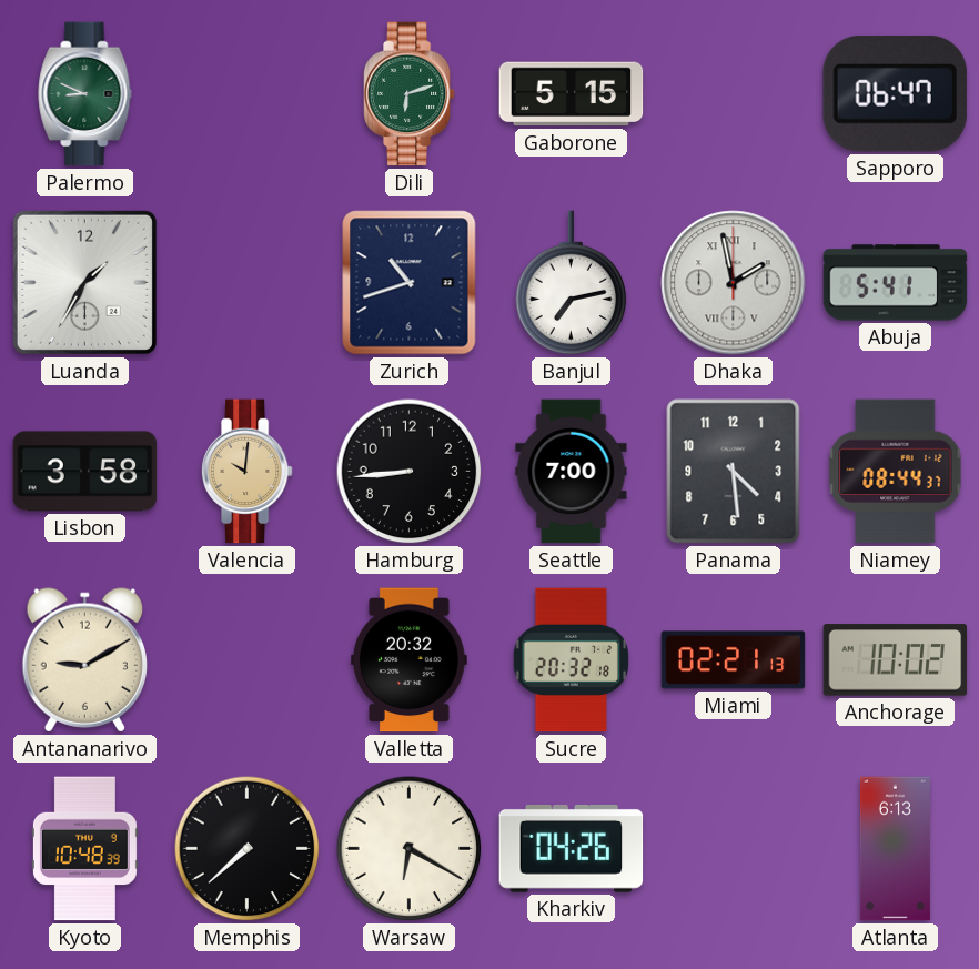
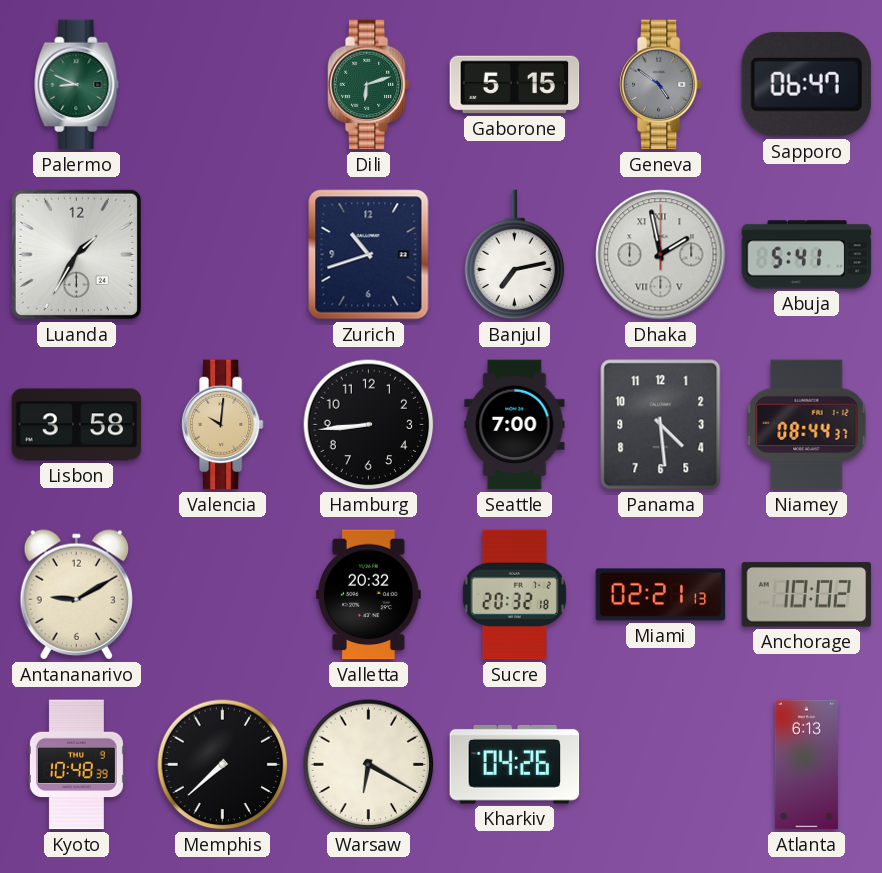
Geneva: none -> 4:51
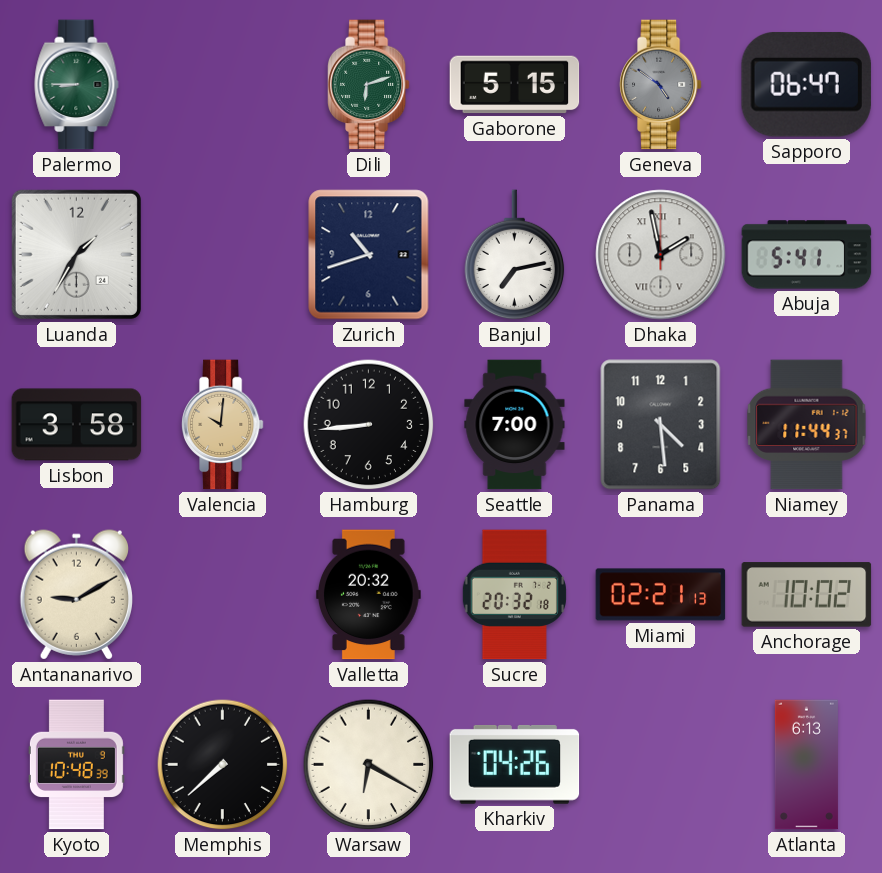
Palermo: 8:49 -> 8:45
Niamey: 08:44 -> 11:44
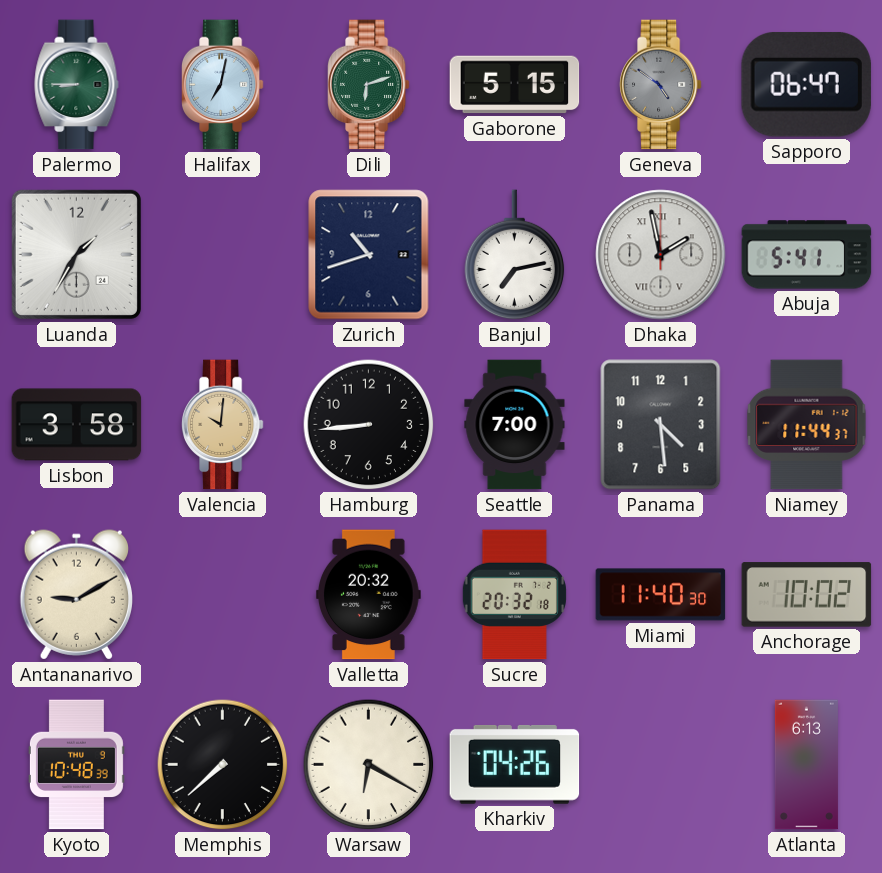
Halifax: none -> 7:02
Miami: 02:21 -> 11:40
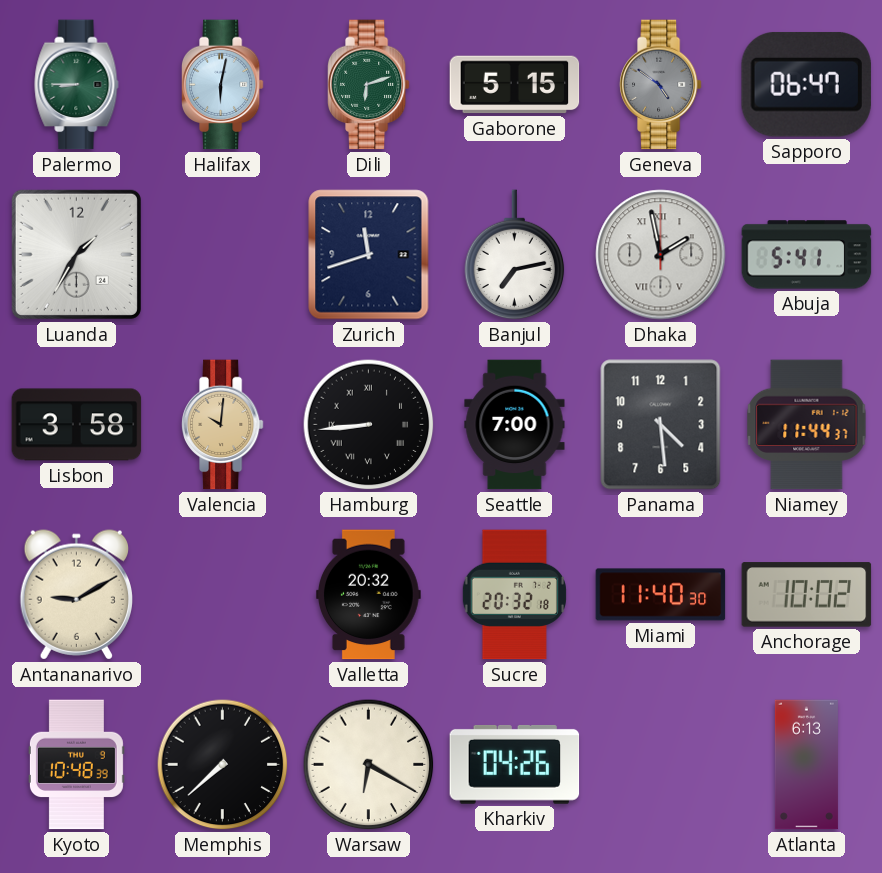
Halifax: 7:02 -> 6:02
Zurich: 10:42 -> 11:42
Hamburg numerals: Arabic -> Roman
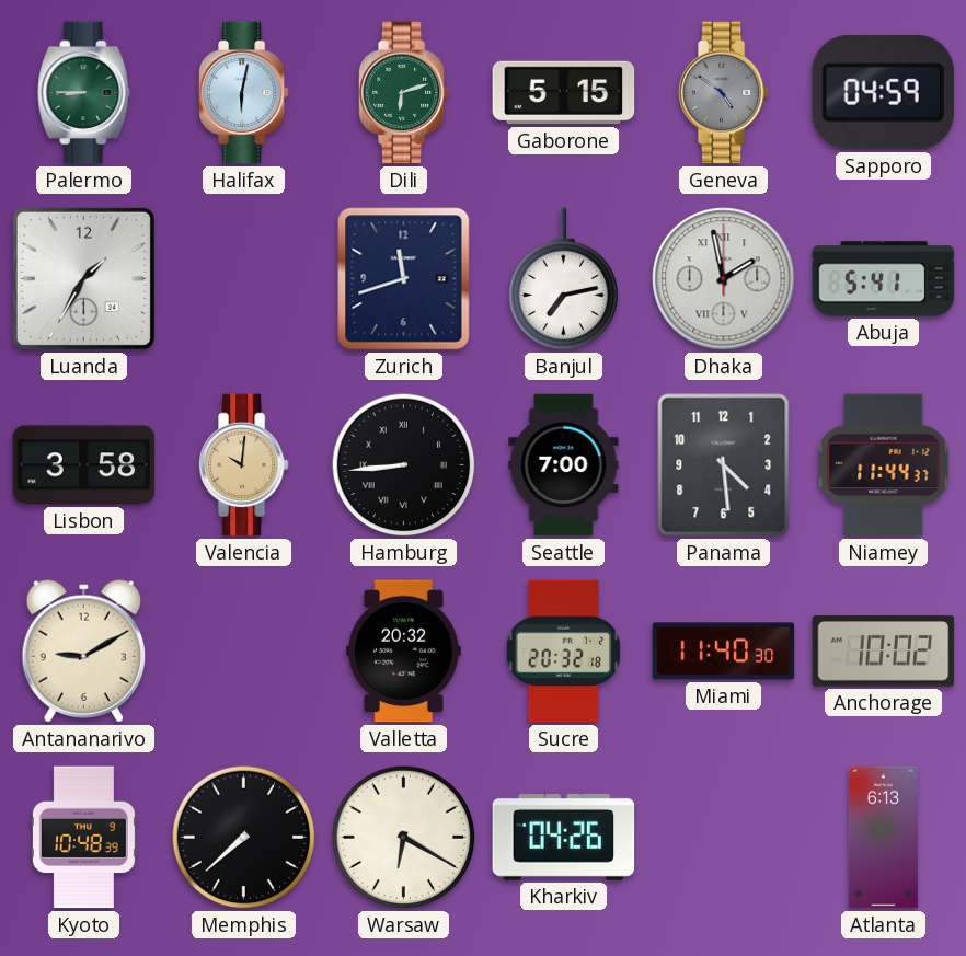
Sapporo: 06:47 -> 04:59
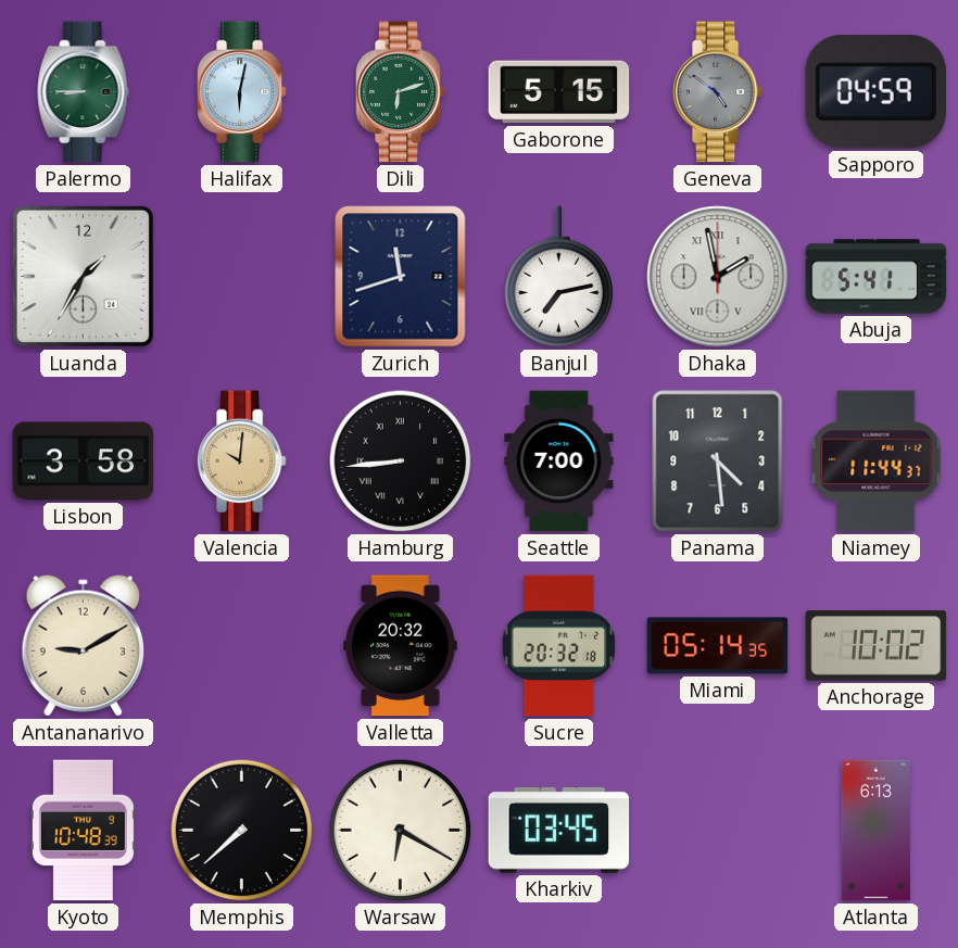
Miami: 11:40 -> 05:14
Kharkiv: 04:26 -> 03:45
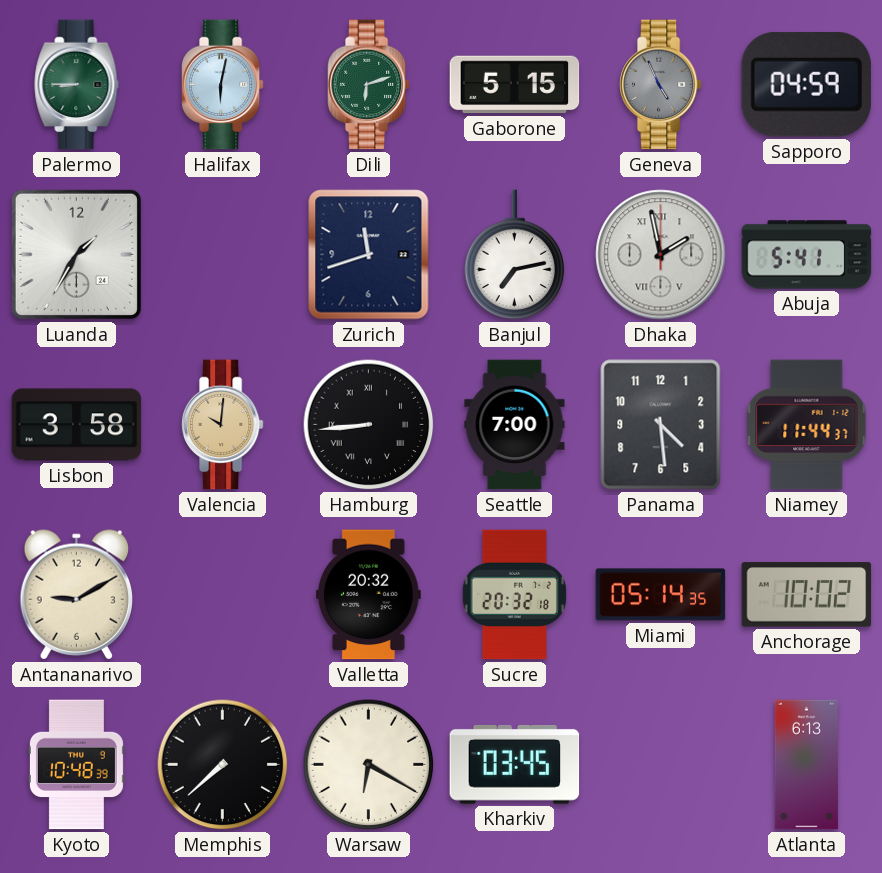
Geneva: 4:51 -> 4:56
